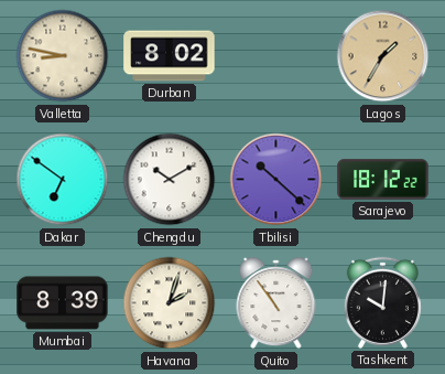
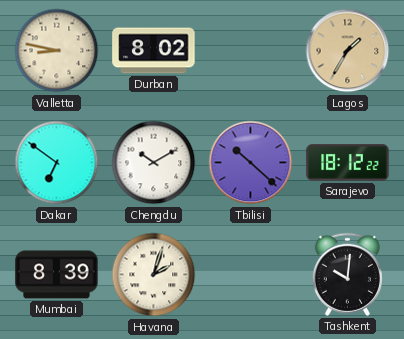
Quito: 10:54 -> none
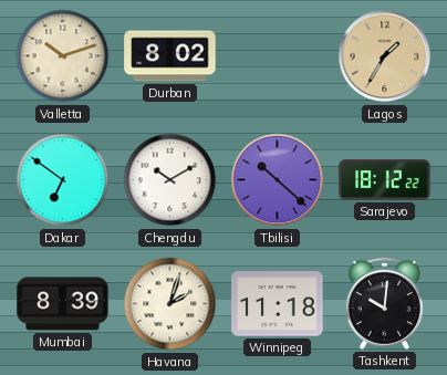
Valletta: 8:47 -> 10:12
Winnipeg: none -> 11:18
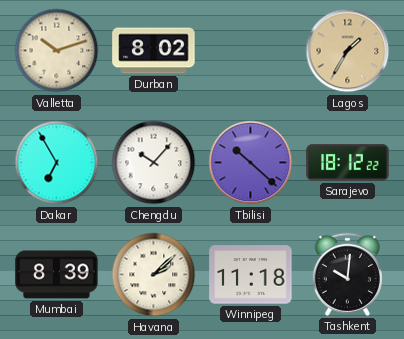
Dakar: 6:51 -> 6:55
Chengdu: 10:10 -> 10:07
Havana: 2:03 -> 2:08
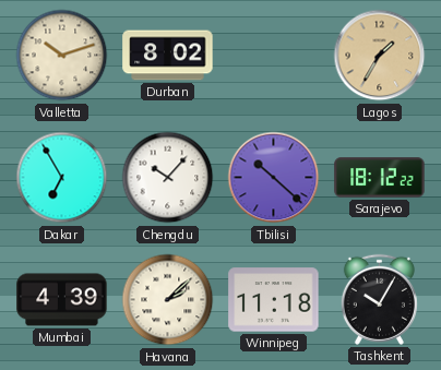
Mumbai: 8:39 -> 4:39
Tashkent: 10:01 -> 10:05
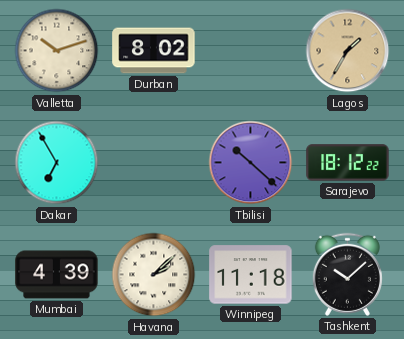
Chengdu: 10:07 -> none
Tashkent: 10:05 -> 10:08
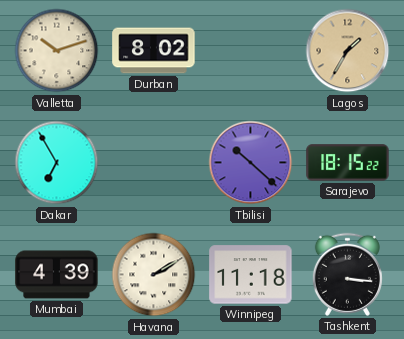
Sarajevo: 18:12 -> 18:15
Havana: 2:08 -> 2:10
Tashkent: 10:08 -> 3:16
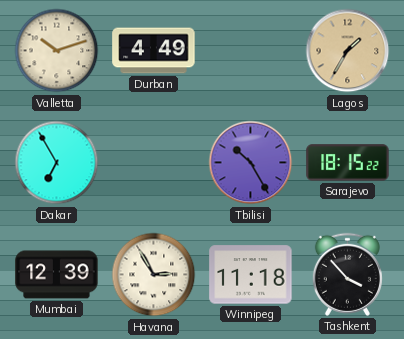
Durban: 8:02 -> 4:49
Tbilisi: 10:22 -> 10:25
Mumbai: 4:39 -> 12:39
Havana: 2:10 -> 2:55
Tashkent: 3:16 -> 3:53
